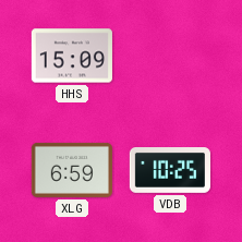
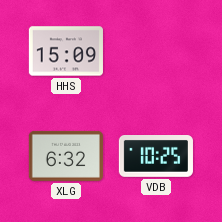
XLG: 6:59 -> 6:32
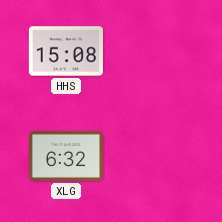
HHS: 15:09 -> 15:08
VDB: 10:25 -> none
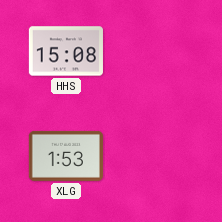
XLG: 6:32 -> 1:53
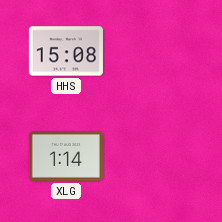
XLG: 1:53 -> 1:14
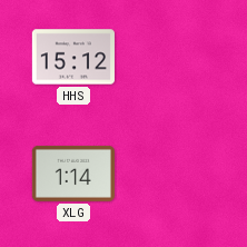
HHS: 15:08 -> 15:12
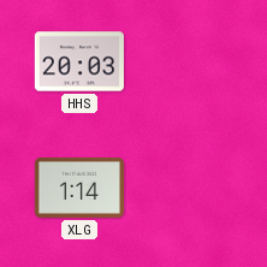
HHS: 15:12 -> 20:03
